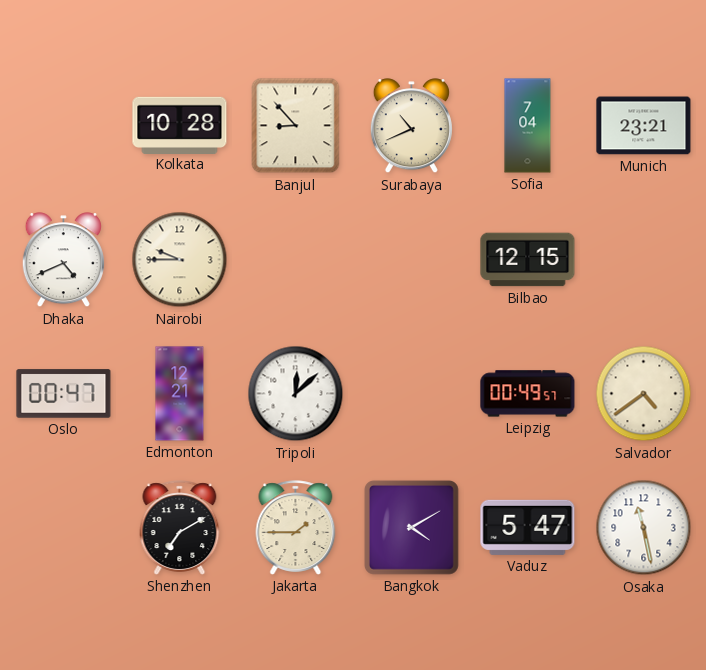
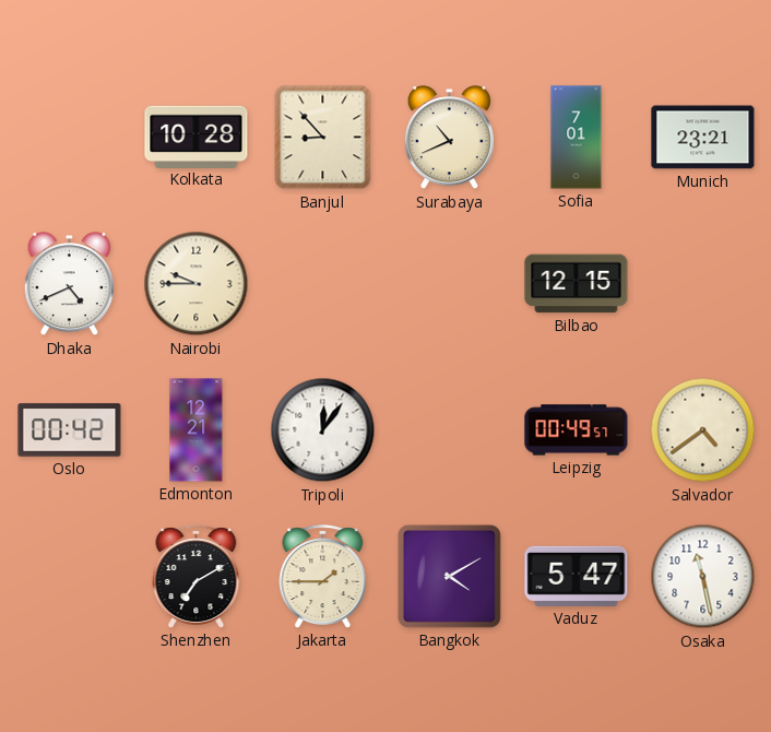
Sofia: 7:04 -> 7:01
Oslo: 00:47 -> 00:42
Tripoli: 12:08 -> 12:06
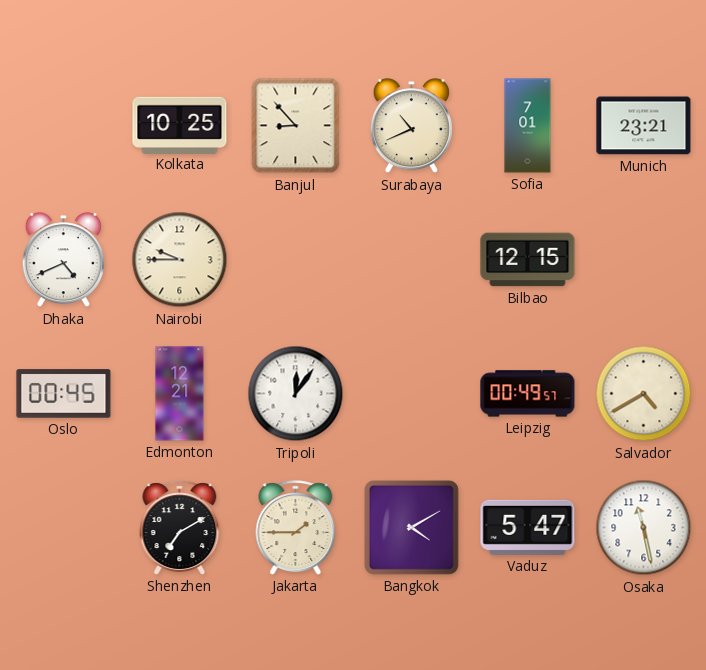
Kolkata: 10:28 -> 10:25
Oslo: 00:42 -> 00:45
Salvador: 4:39 -> 4:40
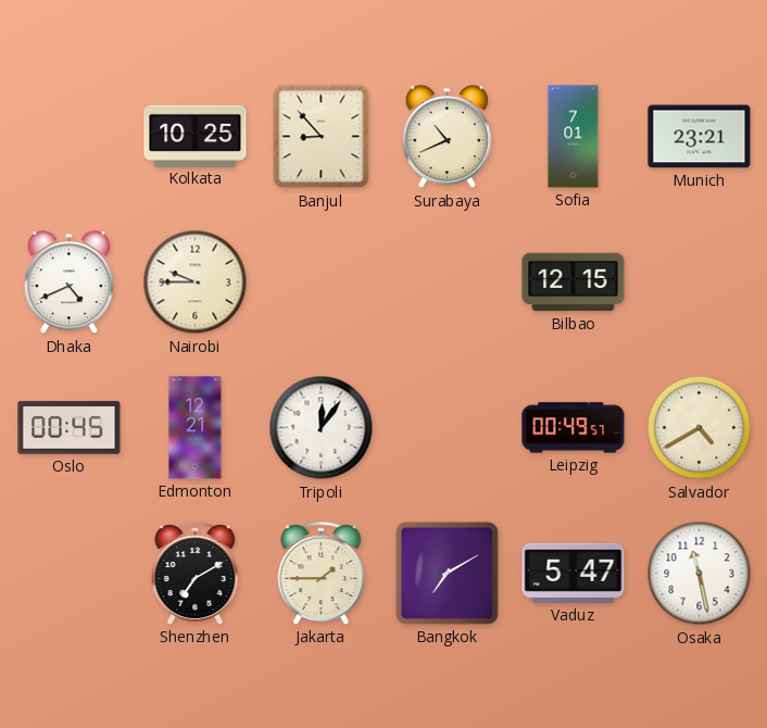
Bangkok: 4:10 -> 7:10
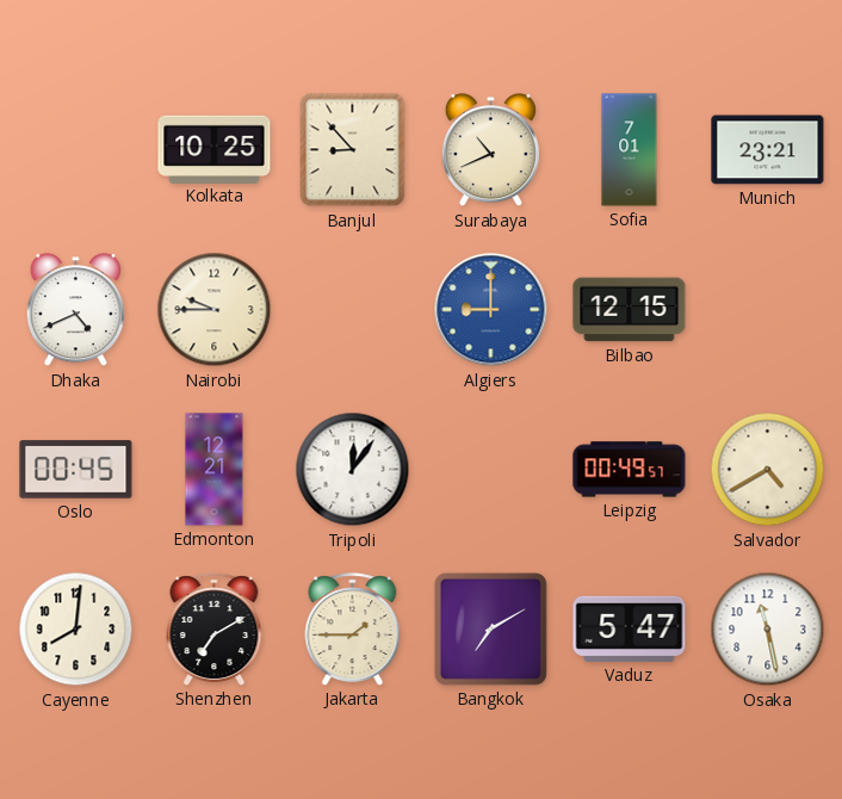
Algiers: none -> 9:00
Cayenne: none -> 8:01
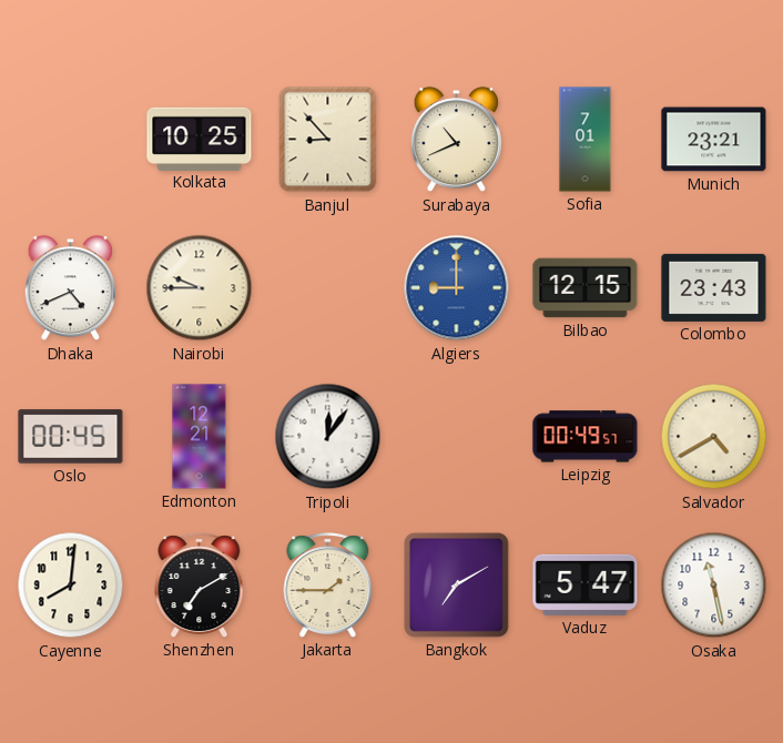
Colombo: none -> 23:43
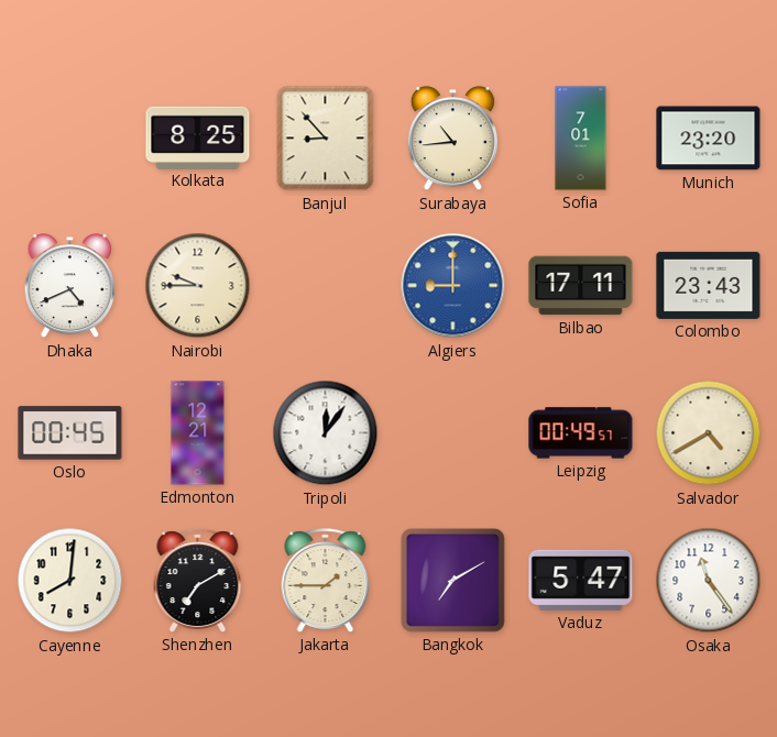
Kolkata: 10:25 -> 8:25
Surabaya: 10:41 -> 10:44
Munich: 23:21 -> 23:20
Bilbao: 12:15 -> 17:11
Osaka: 11:28 -> 11:24
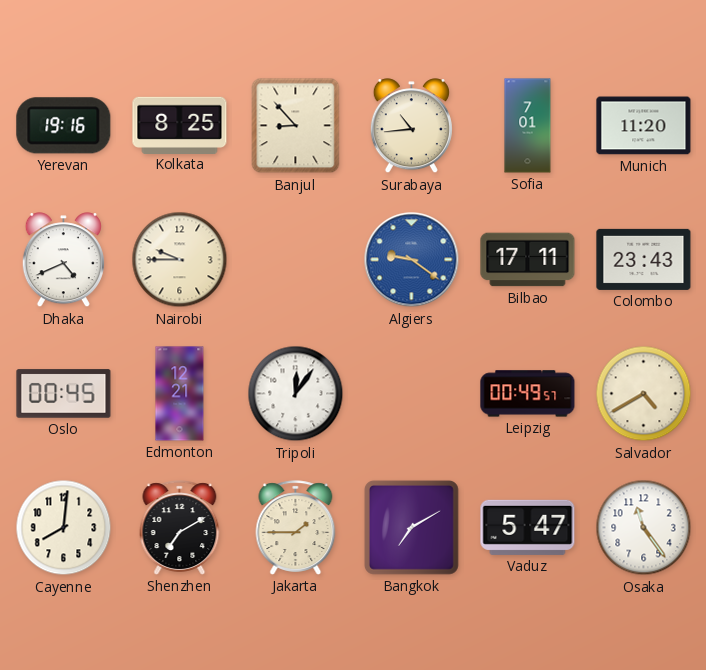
Yerevan: none -> 19:16
Munich: 23:20 -> 11:20
Algiers: 9:00 -> 9:21
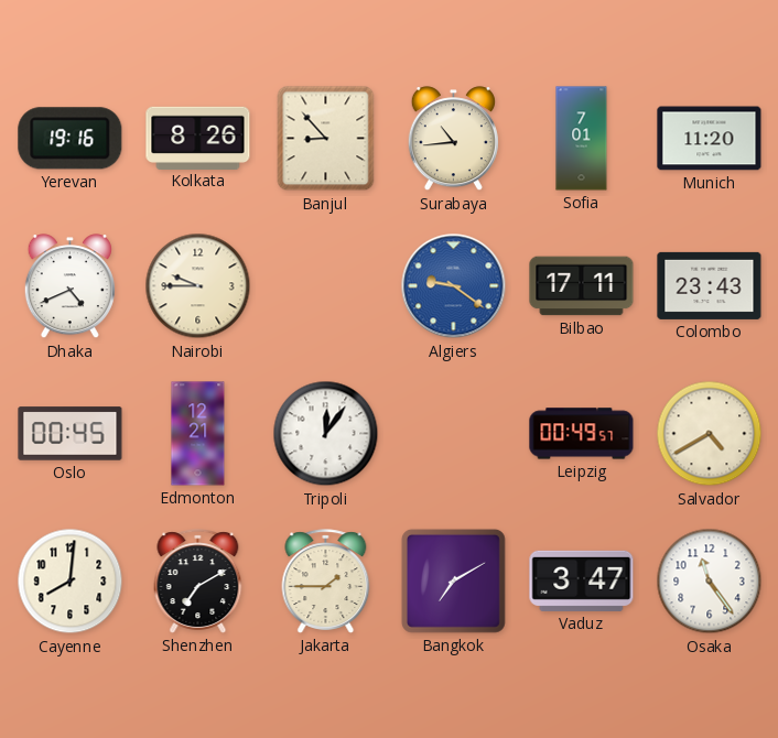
Kolkata: 8:25 -> 8:26
Vaduz: 5:47 -> 3:47
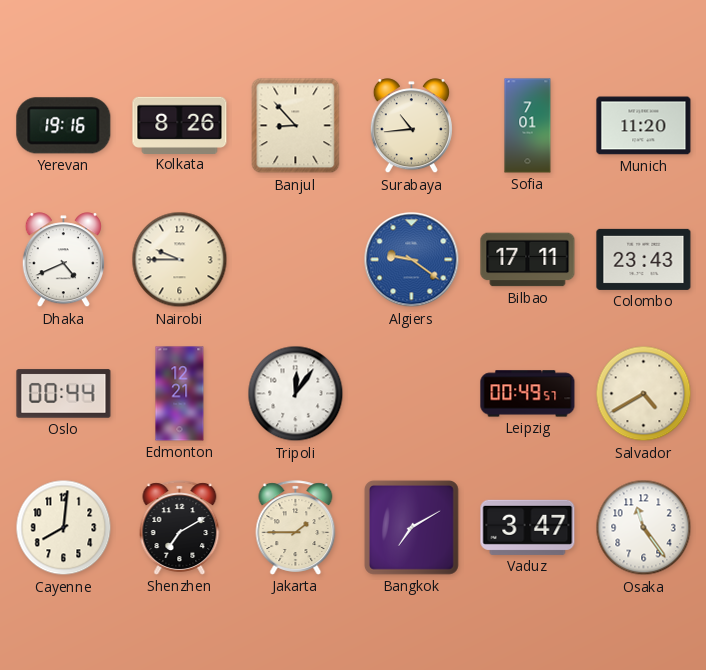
Oslo: 00:45 -> 00:44
